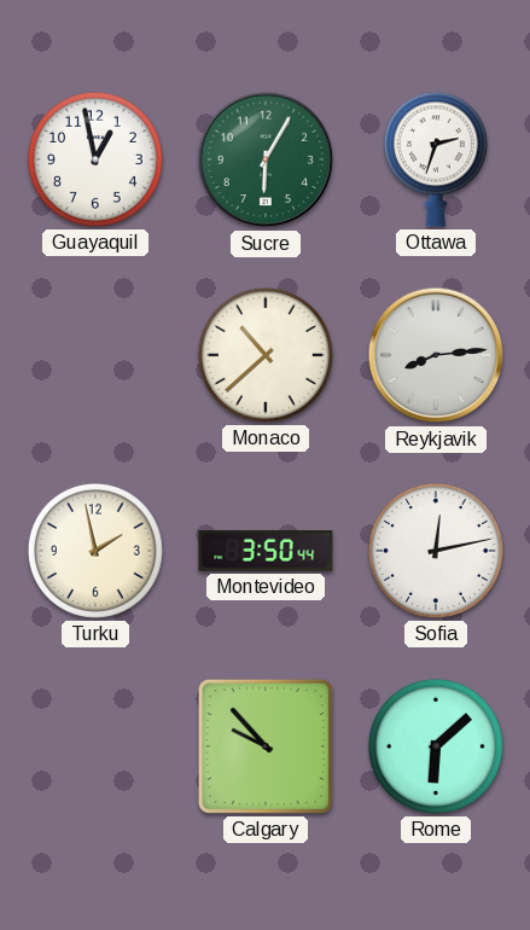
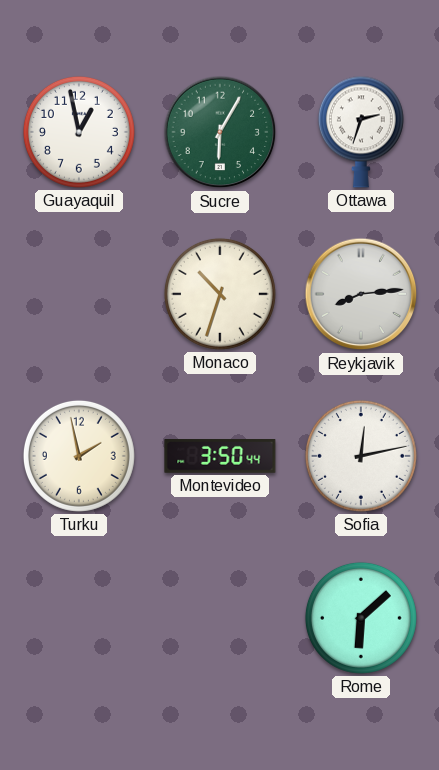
Monaco: 10:38 -> 10:33
Calgary: 9:53 -> none
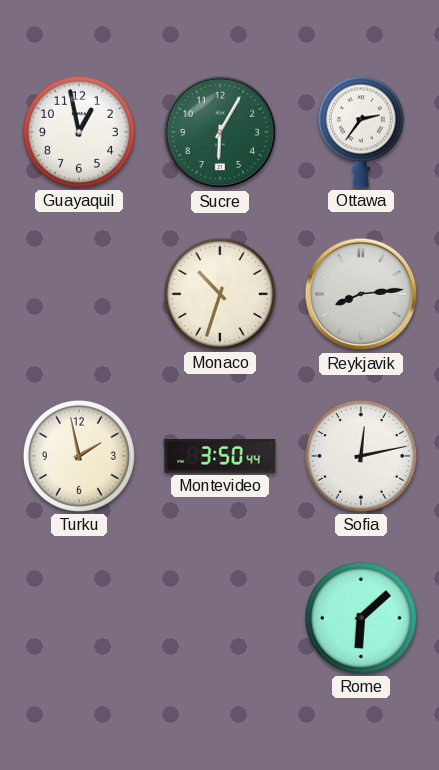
Ottawa: 2:33 -> 2:36
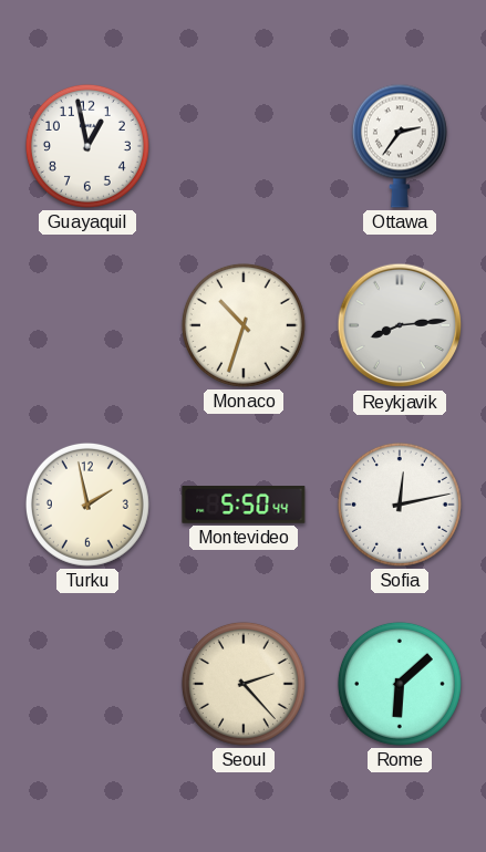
Sucre: 6:05 -> none
Montevideo: 3:50 -> 5:50
Seoul: none -> 2:23
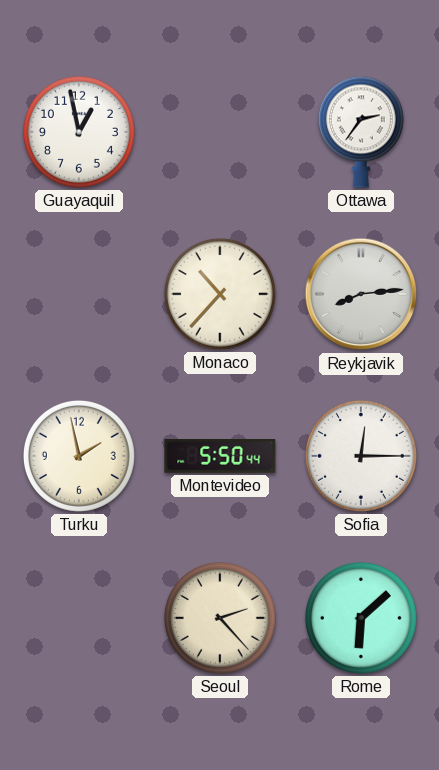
Monaco: 10:33 -> 10:37
Sofia: 12:13 -> 12:15
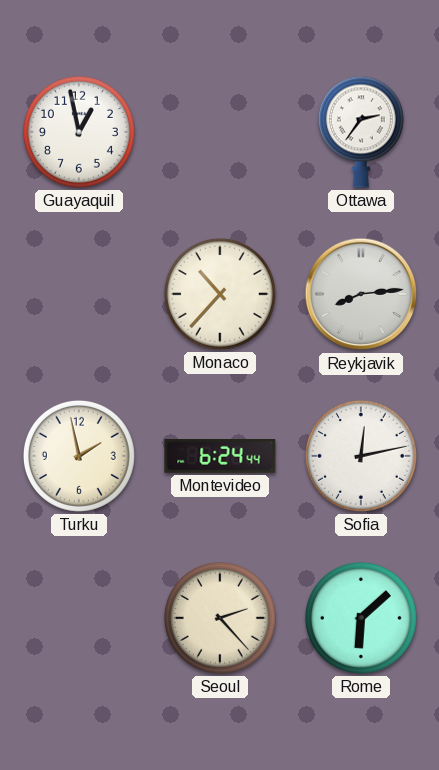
Montevideo: 5:50 -> 6:24
Sofia: 12:15 -> 12:13
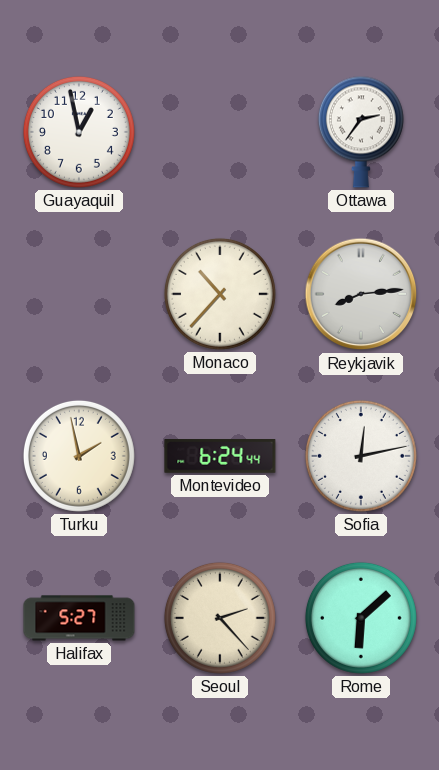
Halifax: none -> 5:27
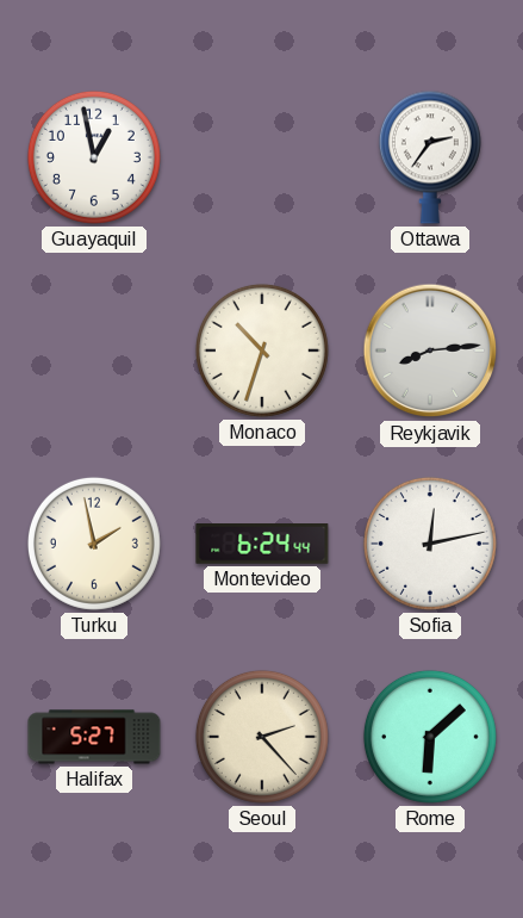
Monaco: 10:37 -> 10:33
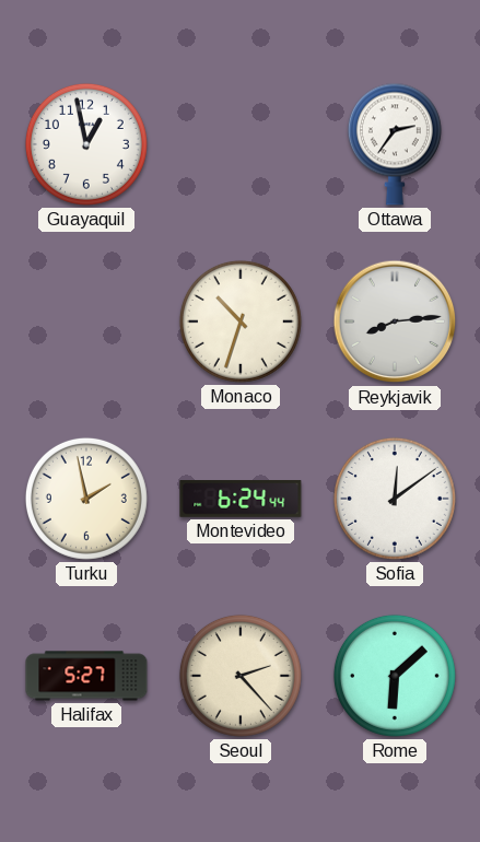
Sofia: 12:13 -> 12:09
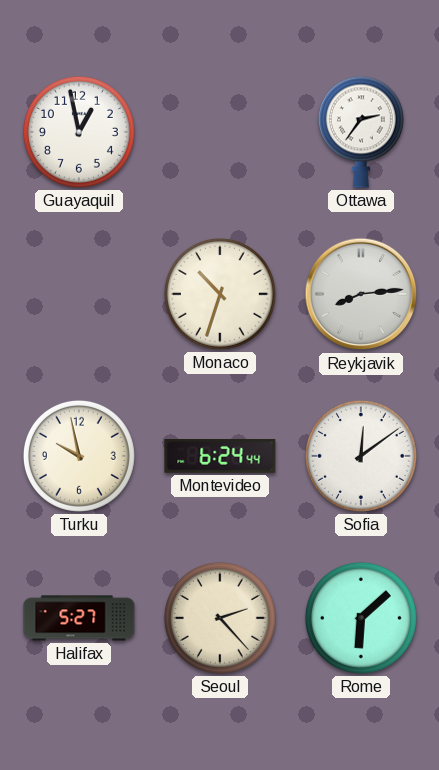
Turku: 1:58 -> 9:58
